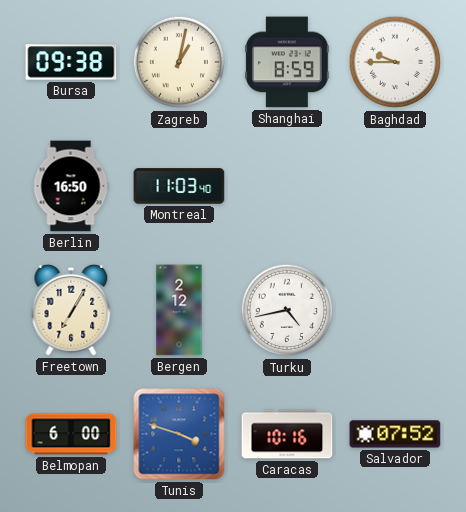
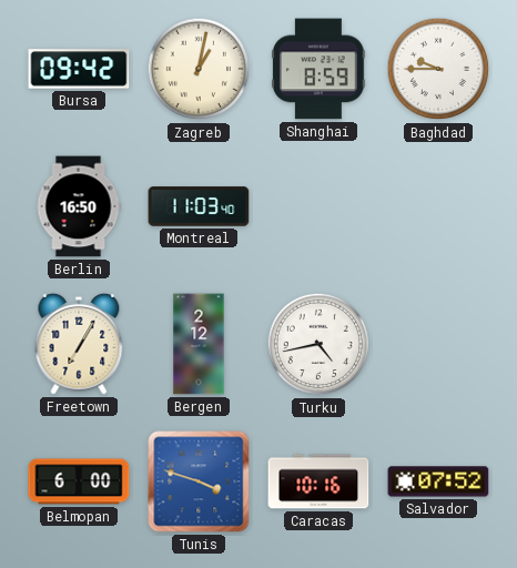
Bursa: 09:38 -> 09:42
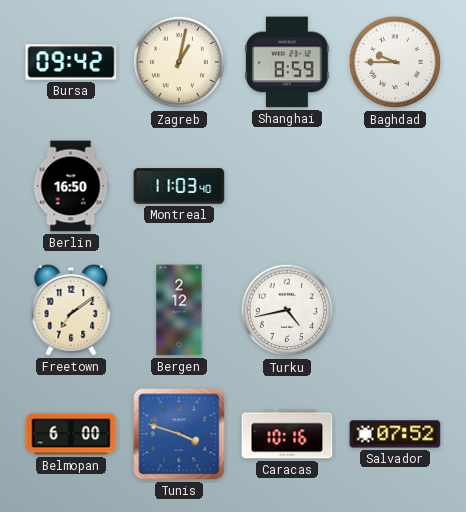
Freetown: 7:05 -> 7:09
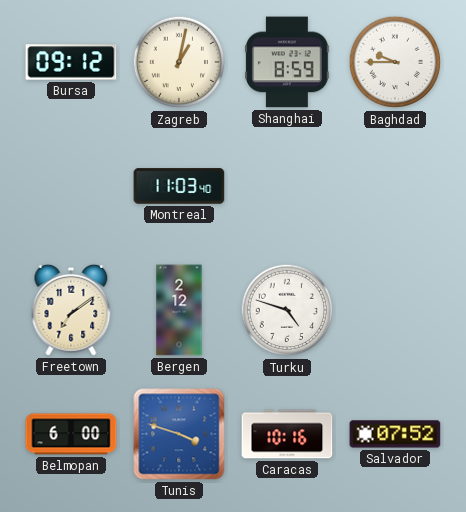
Bursa: 09:42 -> 09:12
Berlin: 16:50 -> none
Turku: 4:43 -> 4:48
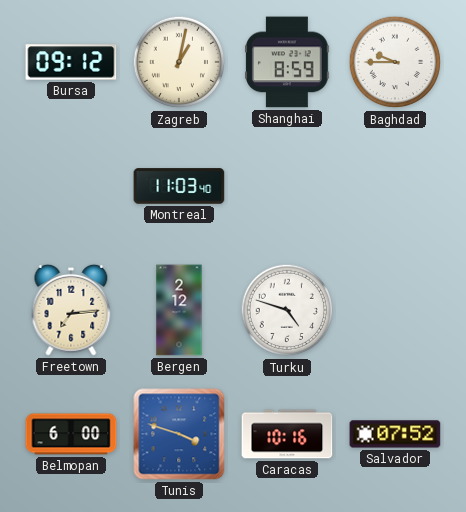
Freetown: 7:09 -> 7:14
